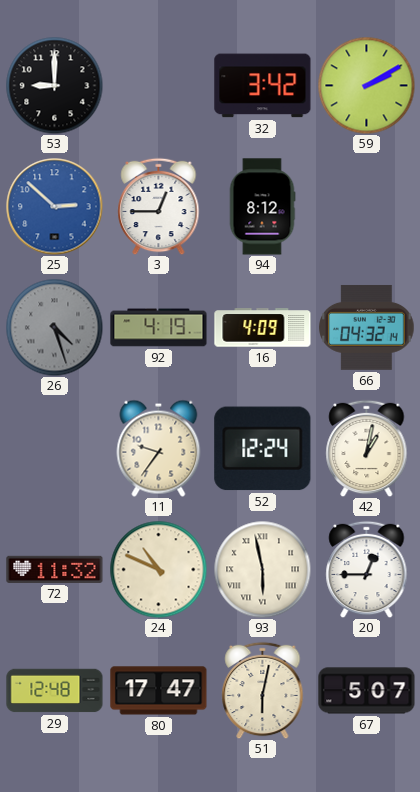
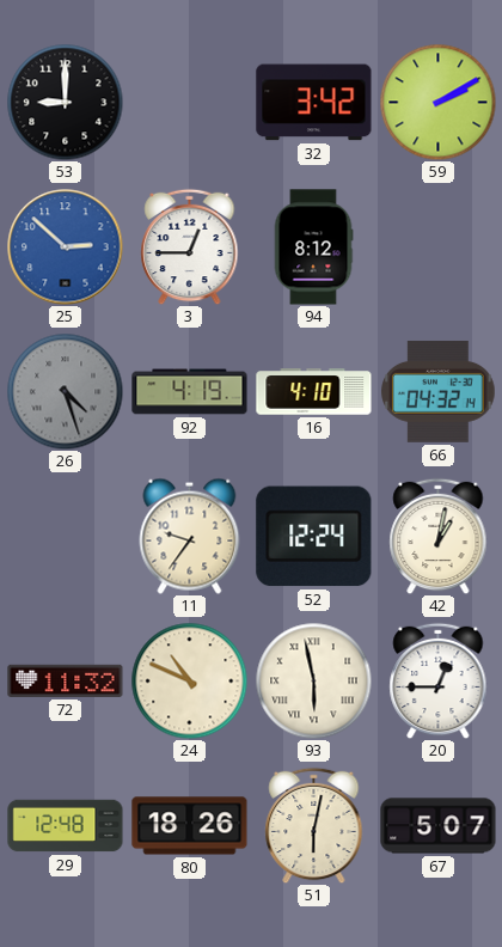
16: 4:09 -> 4:10
80: 17:47 -> 18:26
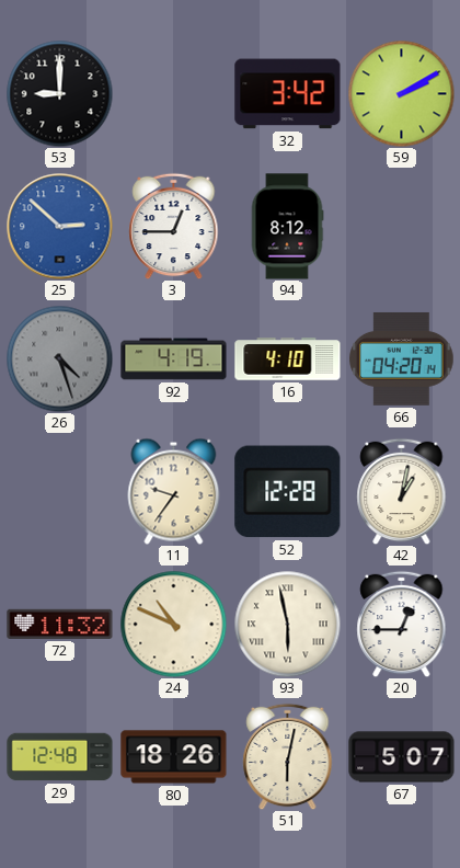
66: 04:32 -> 04:20
52: 12:24 -> 12:28
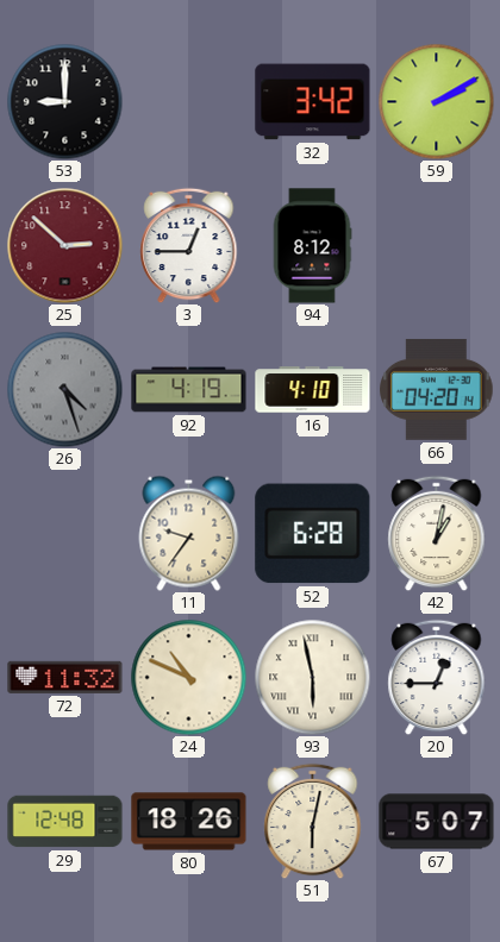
25 dial: blue -> burgundy
52: 12:28 -> 6:28
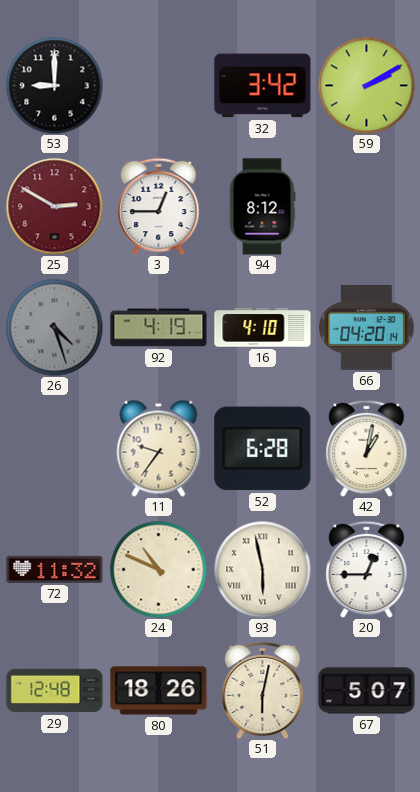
25: 2:52 -> 2:50
